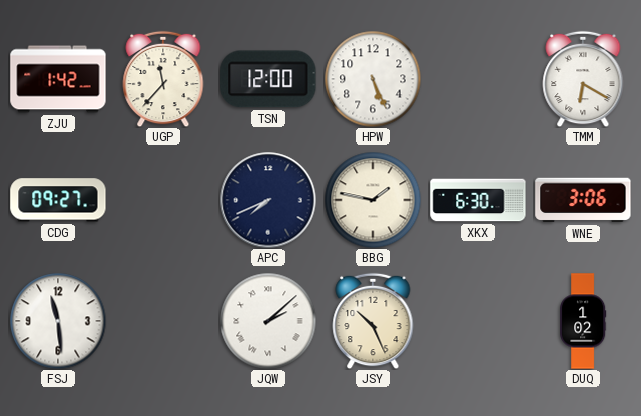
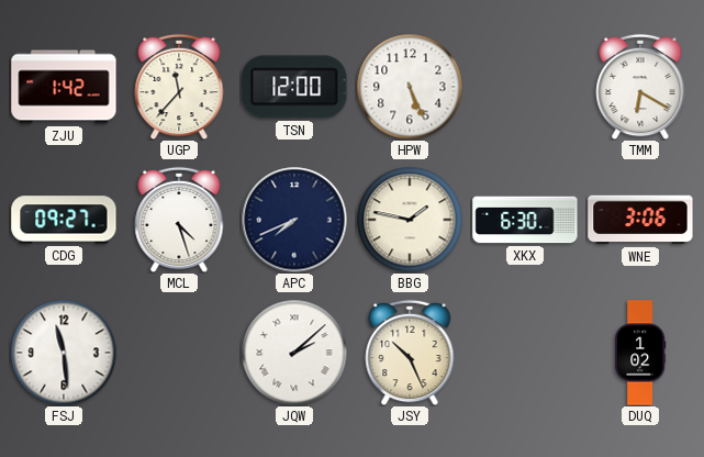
MCL: none -> 4:27
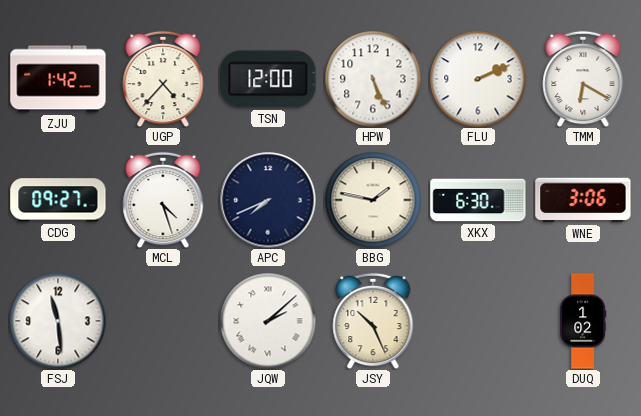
UGP: 11:37 -> 4:37
FLU: none -> 2:11
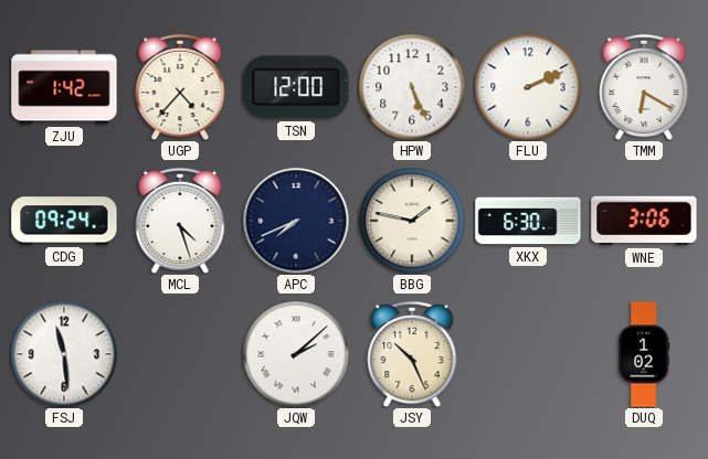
CDG: 09:27 -> 09:24
